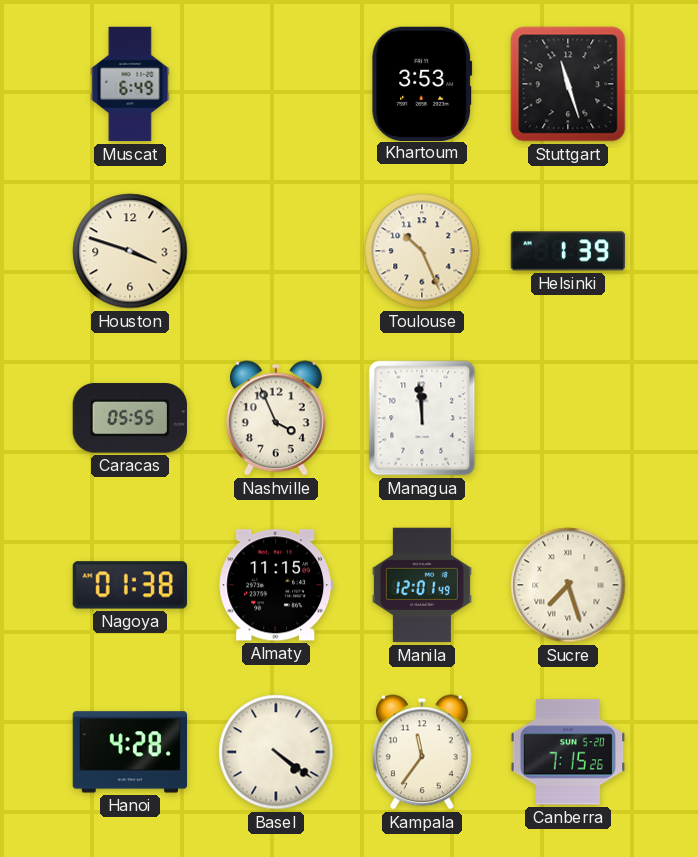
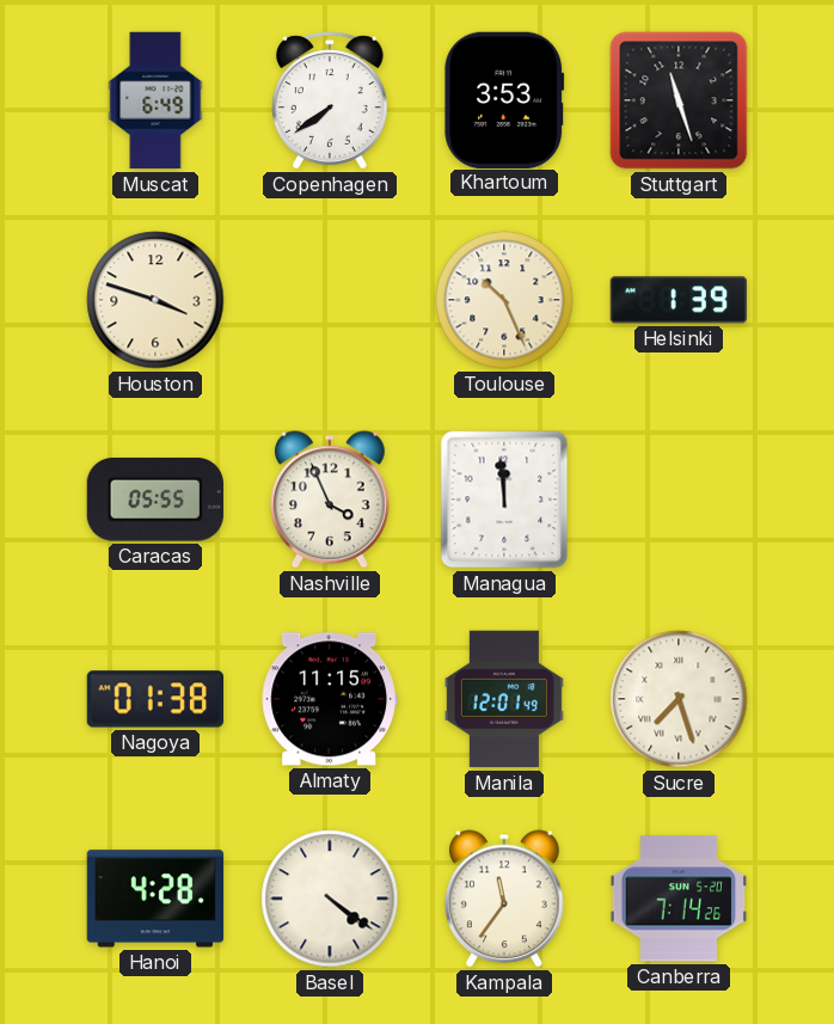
Copenhagen: none -> 7:39
Canberra: 7:15 -> 7:14
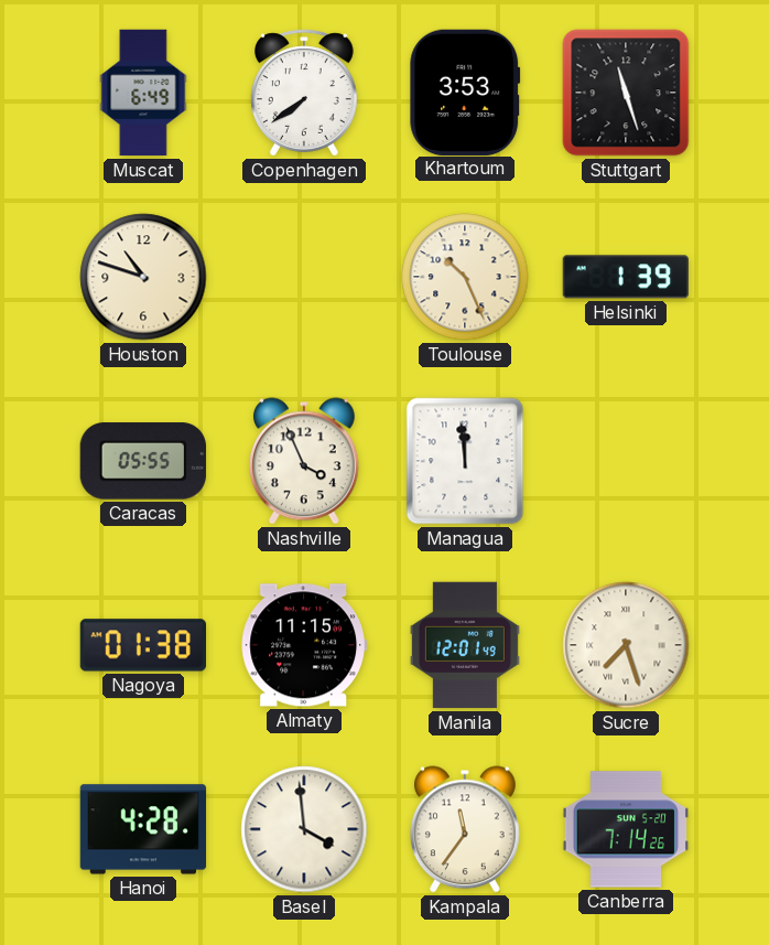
Houston: 3:48 -> 10:48
Basel: 4:21 -> 3:59
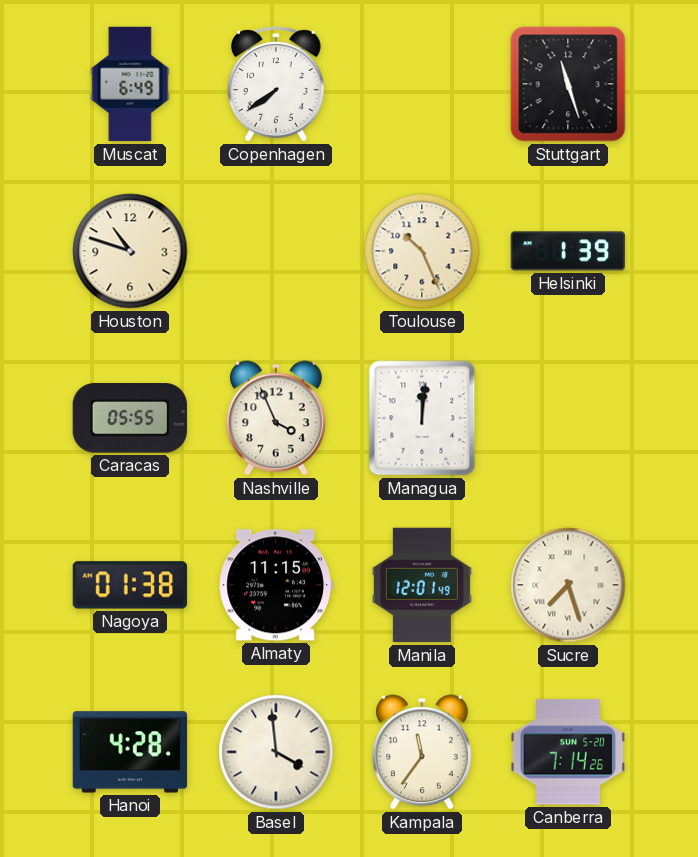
Khartoum: 3:53 -> none
Managua: 11:59 -> 12:01
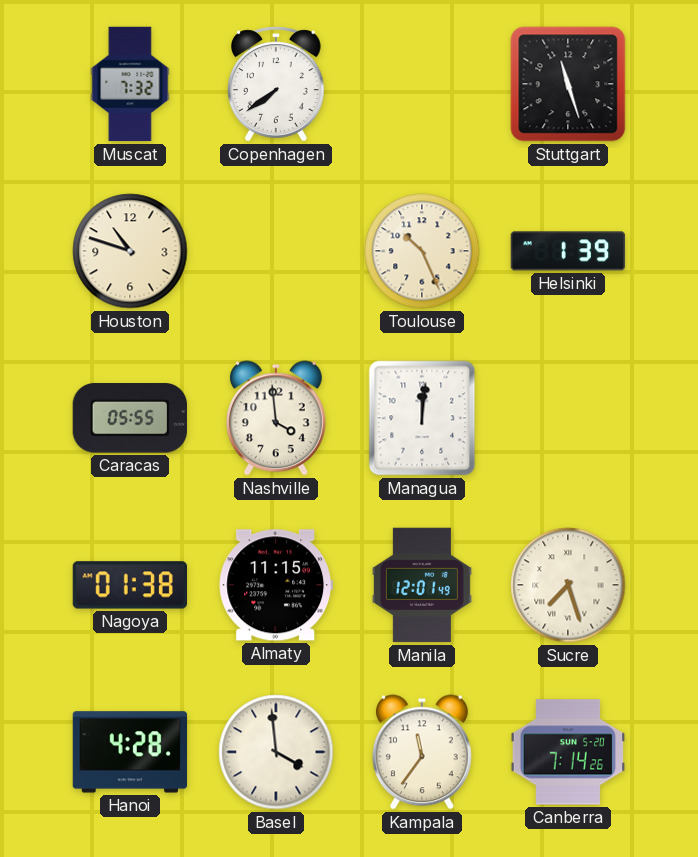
Muscat: 6:49 -> 7:32
Nashville: 3:56 -> 3:59
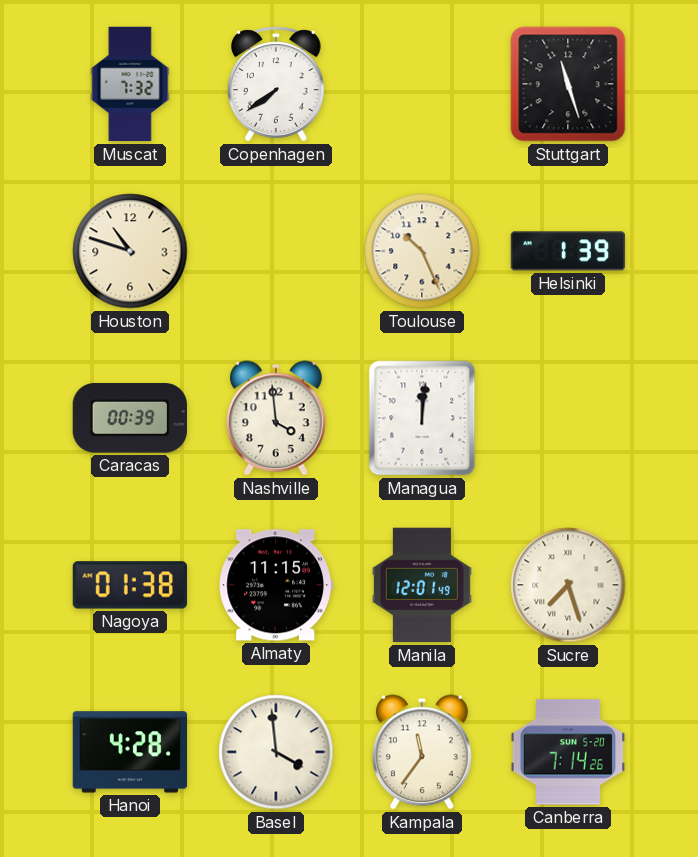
Caracas: 05:55 -> 00:39
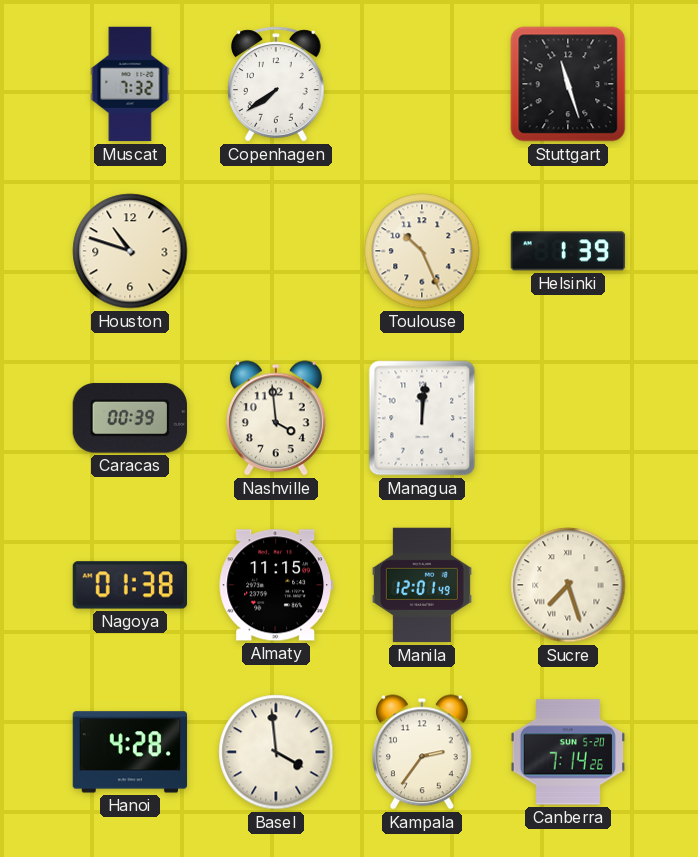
Kampala: 11:36 -> 2:36
